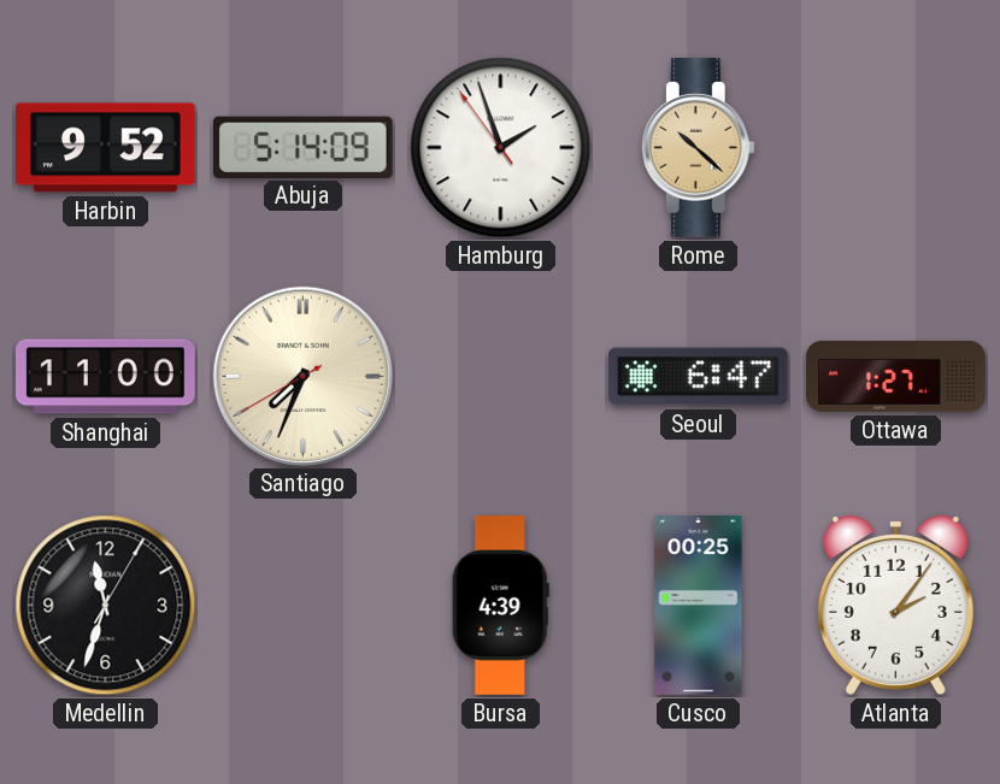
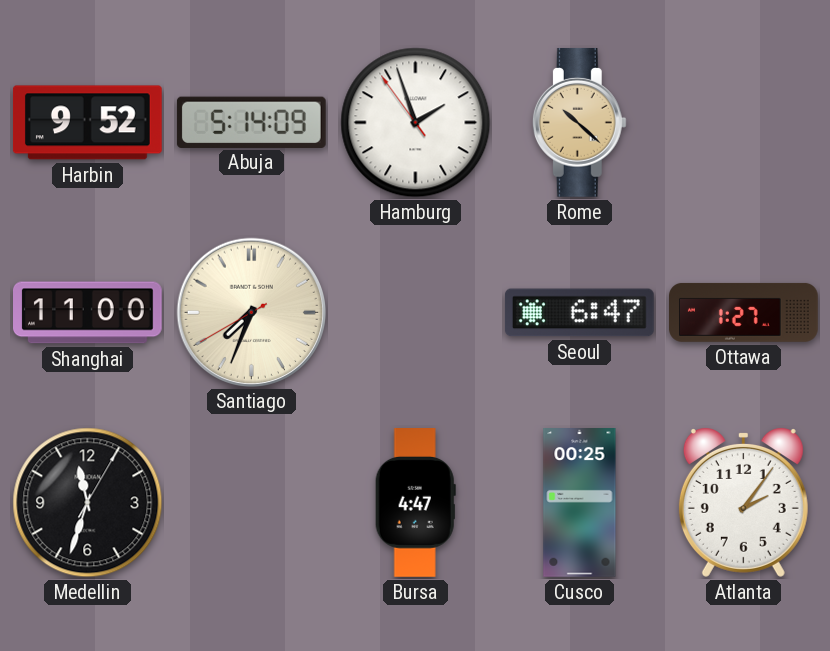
Bursa: 4:39 -> 4:47
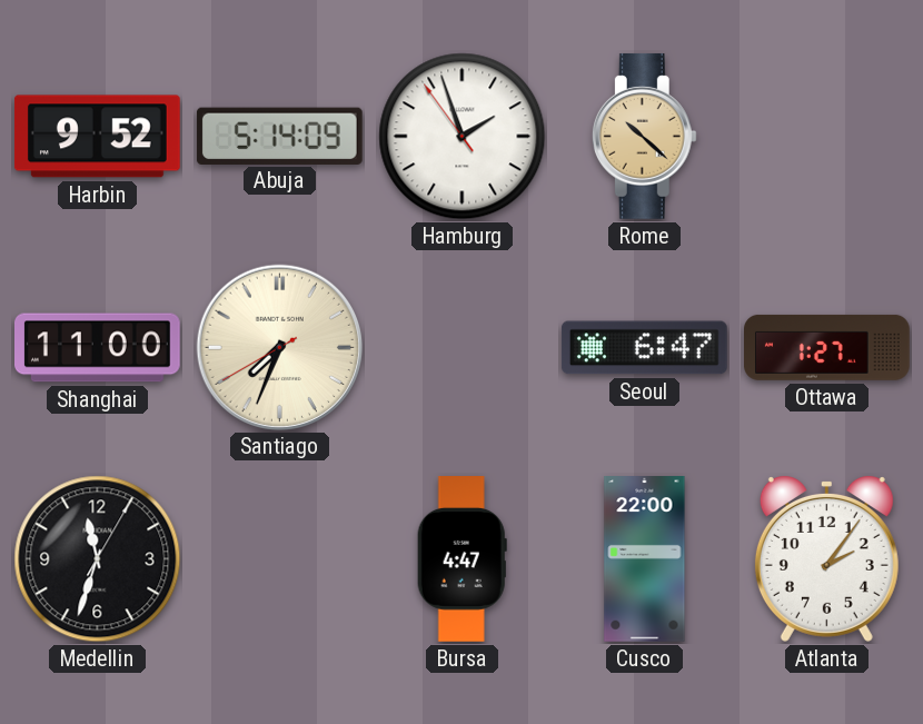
Cusco: 00:25 -> 22:00
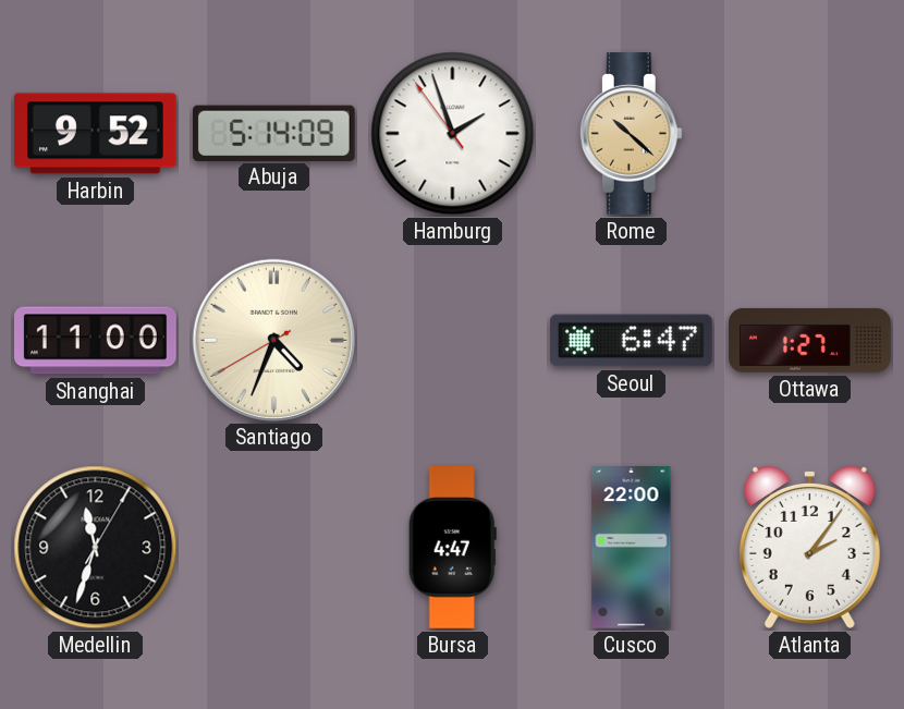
Santiago: 7:33 -> 4:33
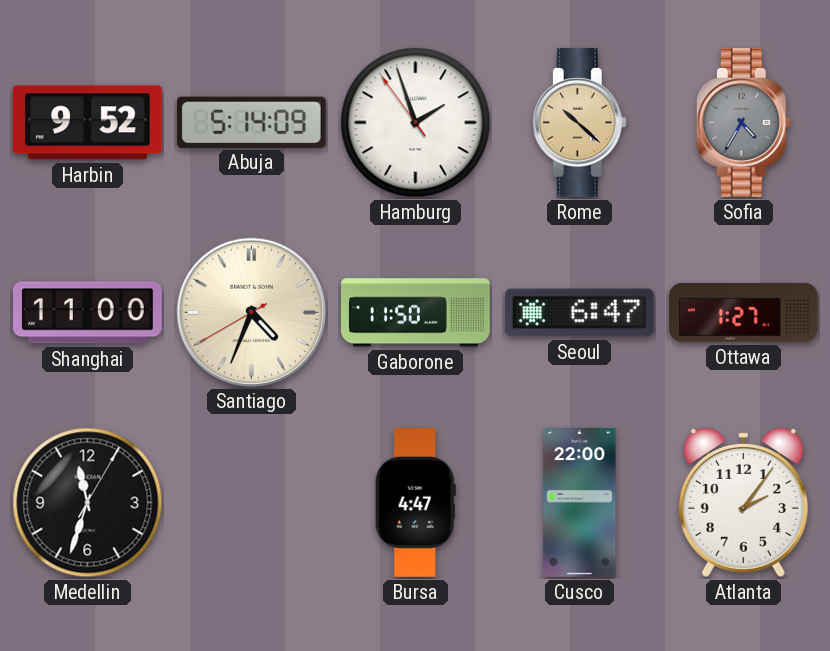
Sofia: none -> 4:35
Gaborone: none -> 11:50
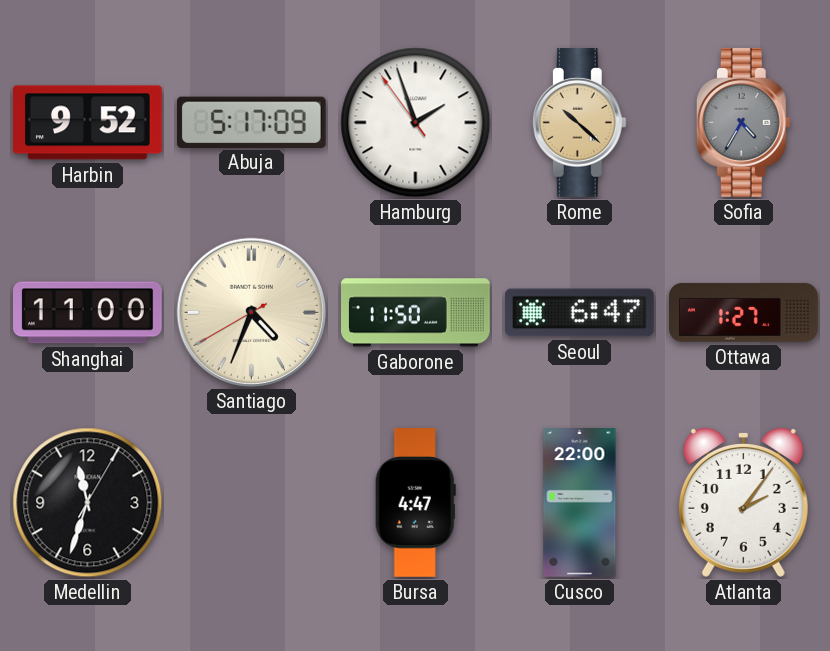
Abuja: 5:14 -> 5:17
